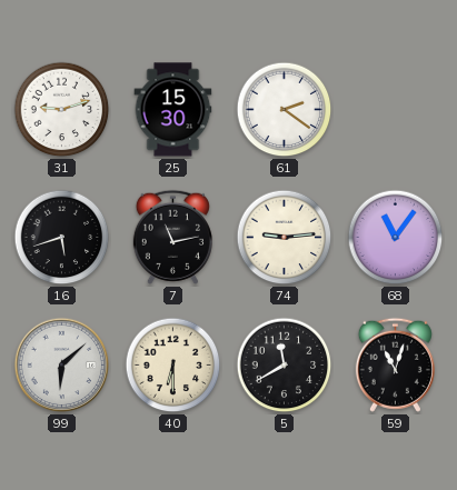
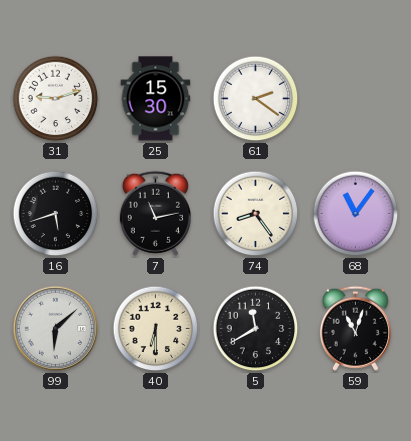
74: 9:14 -> 8:24
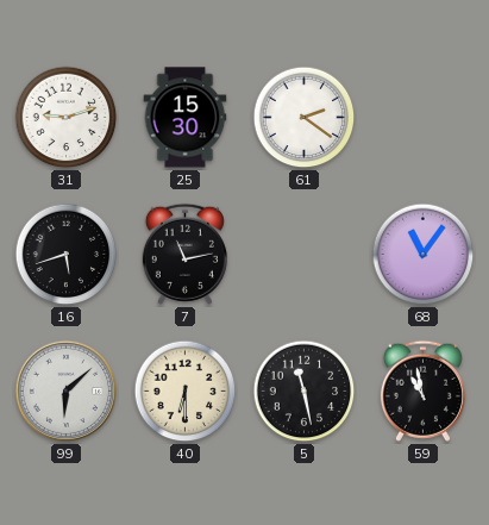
74: 8:24 -> none
5: 11:40 -> 11:28
59: 11:03 -> 10:58
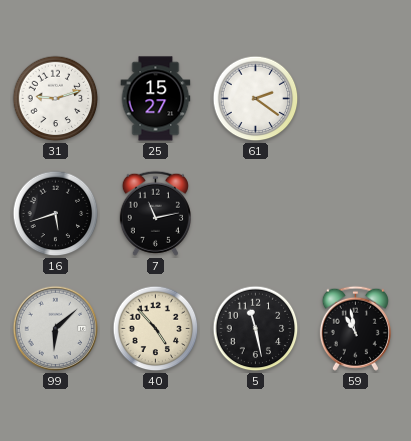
25: 15:30 -> 15:27
68: 11:06 -> none
40: 6:30 -> 4:53
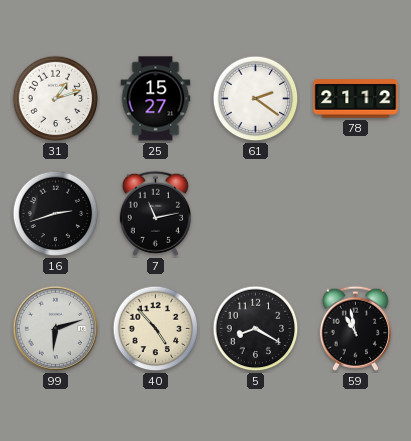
31: 9:12 -> 1:12
78: none -> 21:12
16: 5:42 -> 2:42
99: 6:08 -> 6:12
5: 11:28 -> 8:20
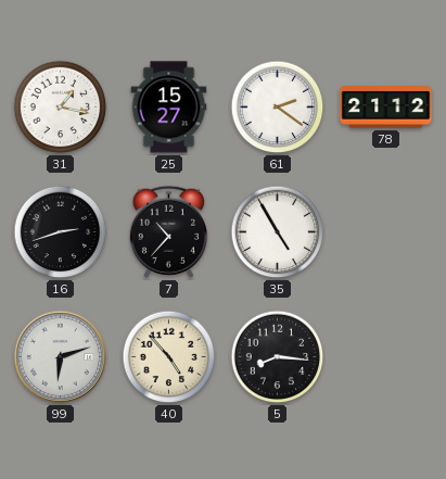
31: 1:12 -> 1:17
7: 11:13 -> 10:37
35: none -> 4:55
5: 8:20 -> 8:16
59: 10:58 -> none
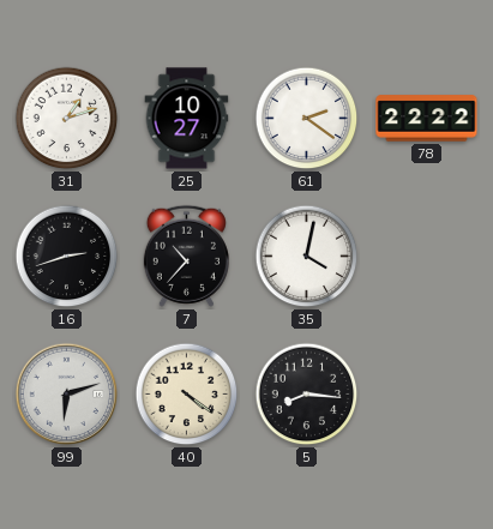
31: 1:17 -> 1:12
25: 15:27 -> 10:27
78: 21:12 -> 22:22
35: 4:55 -> 4:02
40: 4:53 -> 4:21
